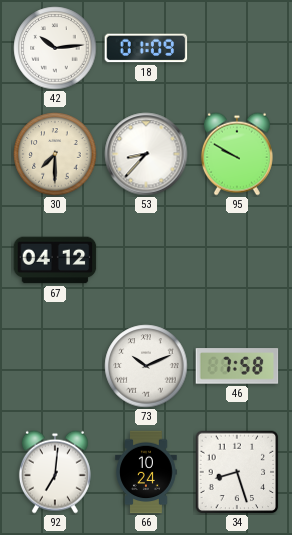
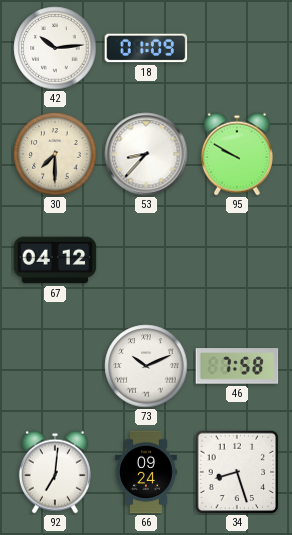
66: 10:24 -> 09:24
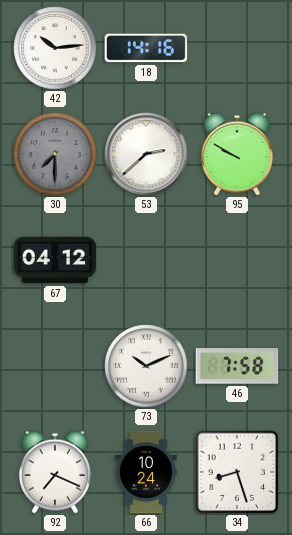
18: 01:09 -> 14:16
30 dial: cream -> grey
53: 8:37 -> 2:38
92: 7:01 -> 7:19
66: 09:24 -> 10:24
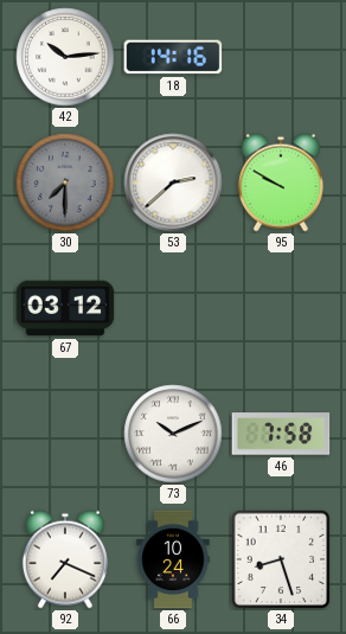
67: 04:12 -> 03:12
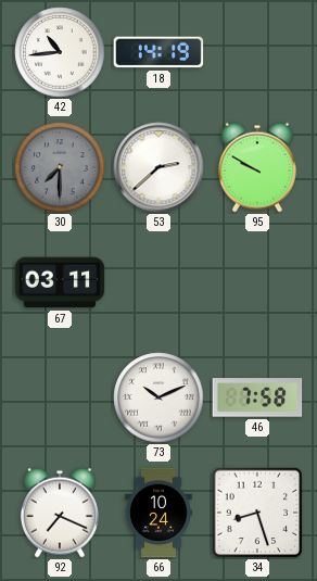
42: 10:14 -> 10:44
18: 14:16 -> 14:19
67: 03:12 -> 03:11
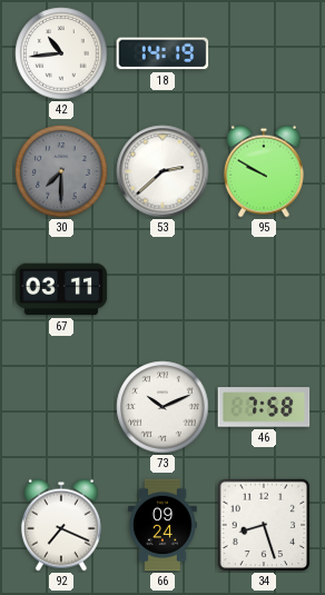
66: 10:24 -> 09:24
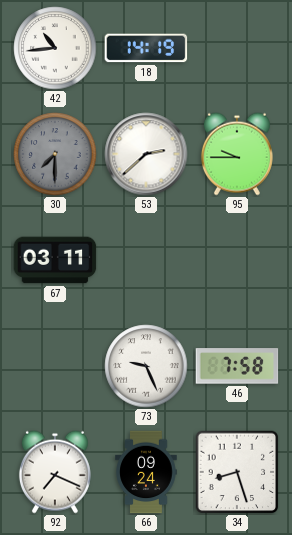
95: 9:50 -> 9:45
73: 10:11 -> 9:26
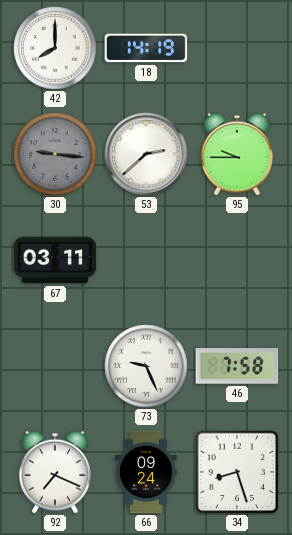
42: 10:44 -> 8:00
30: 7:30 -> 9:16
